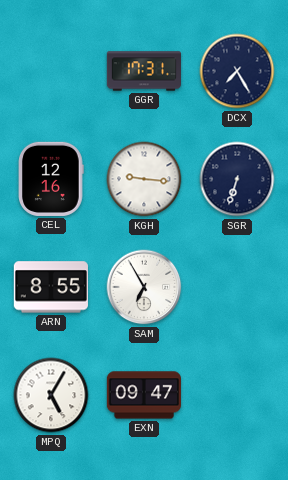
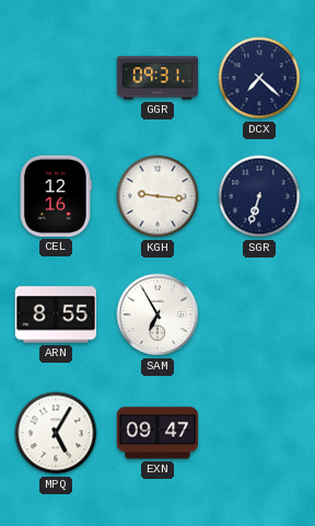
GGR: 17:31 -> 09:31
DCX: 7:25 -> 7:22
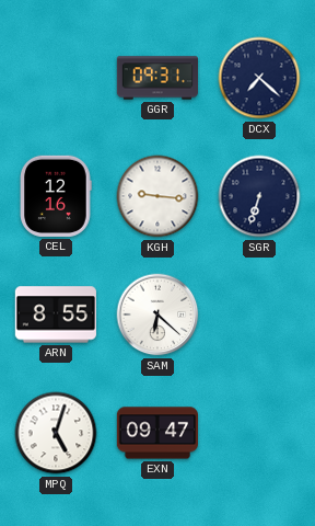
SAM: 6:55 -> 6:22
MPQ: 5:05 -> 5:03
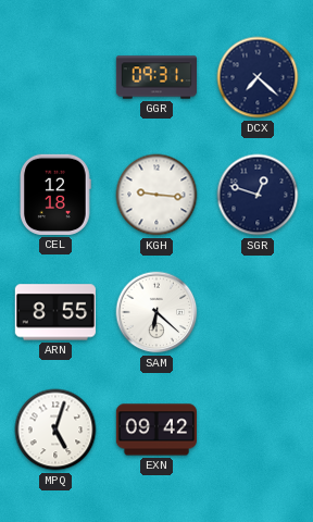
CEL: 12:16 -> 12:18
SGR: 6:33 -> 12:48
EXN: 09:47 -> 09:42
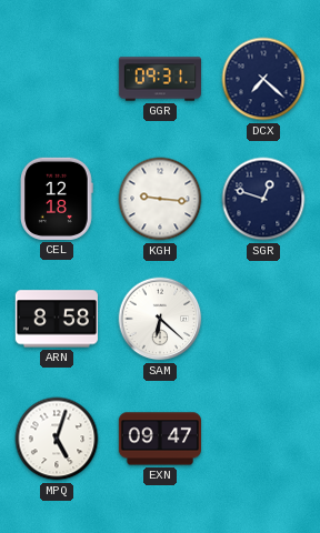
ARN: 8:55 -> 8:58
EXN: 09:42 -> 09:47
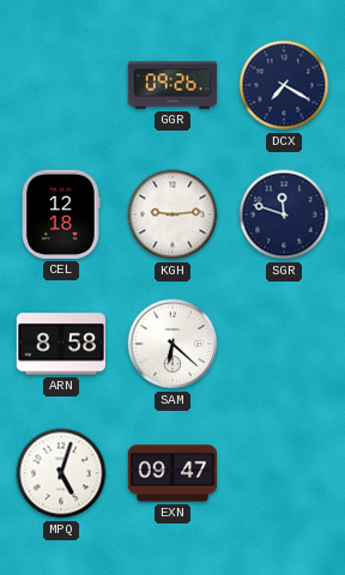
GGR: 09:31 -> 09:26
DCX: 7:22 -> 7:20
KGH: 9:16 -> 9:14
SGR: 12:48 -> 11:48
